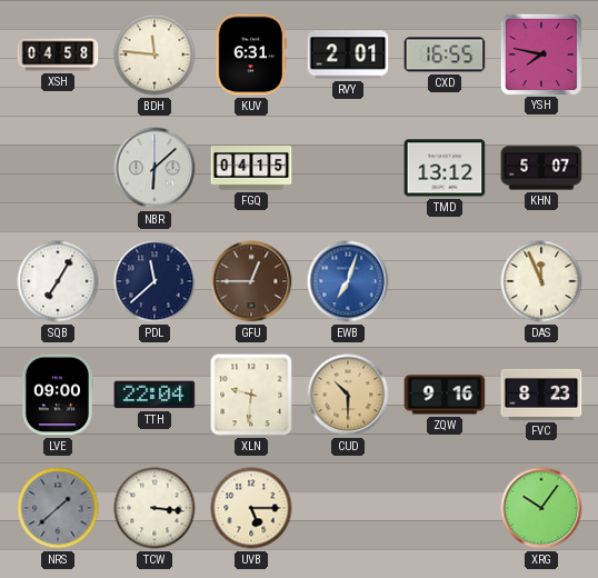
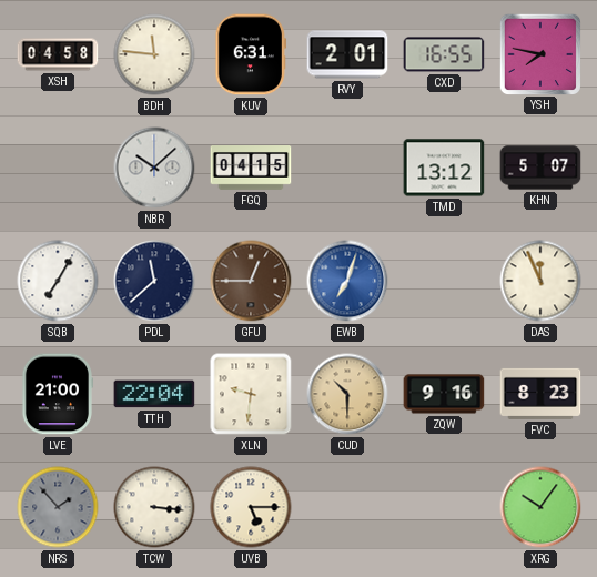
NBR: 6:08 -> 10:08
LVE: 09:00 -> 21:00
NRS: 1:38 -> 1:53
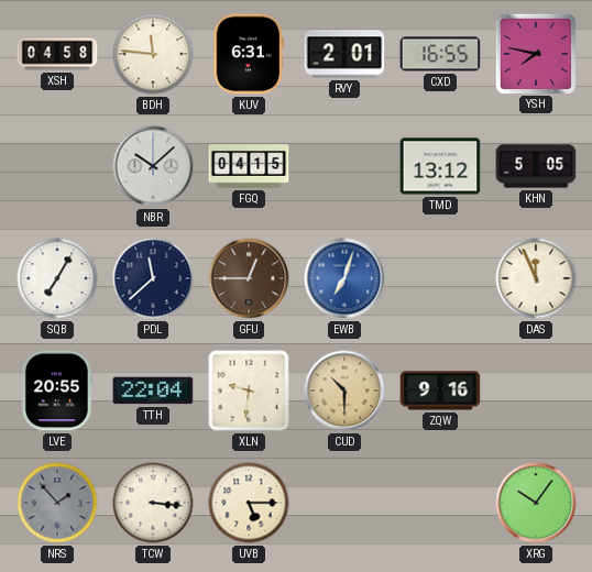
KHN: 5:07 -> 5:05
LVE: 21:00 -> 20:55
FVC: 8:23 -> none
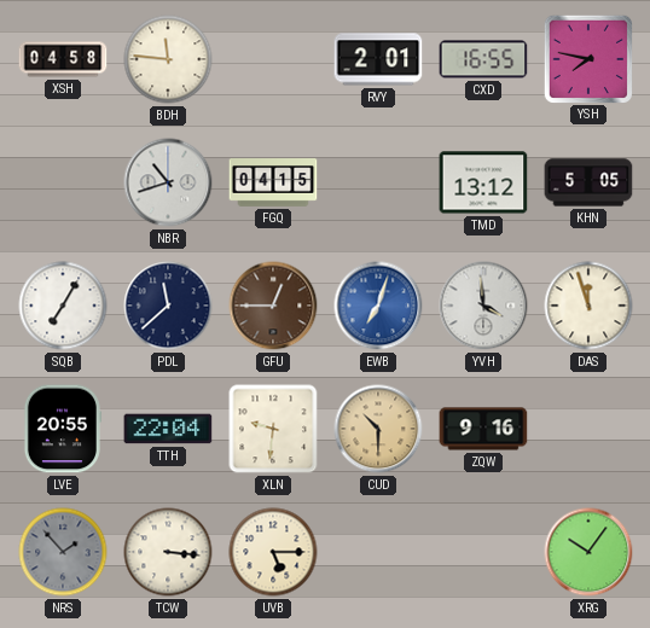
KUV: 6:31 -> none
NBR: 10:08 -> 10:42
YVH: none -> 3:59
DAS: 11:56 -> 11:57
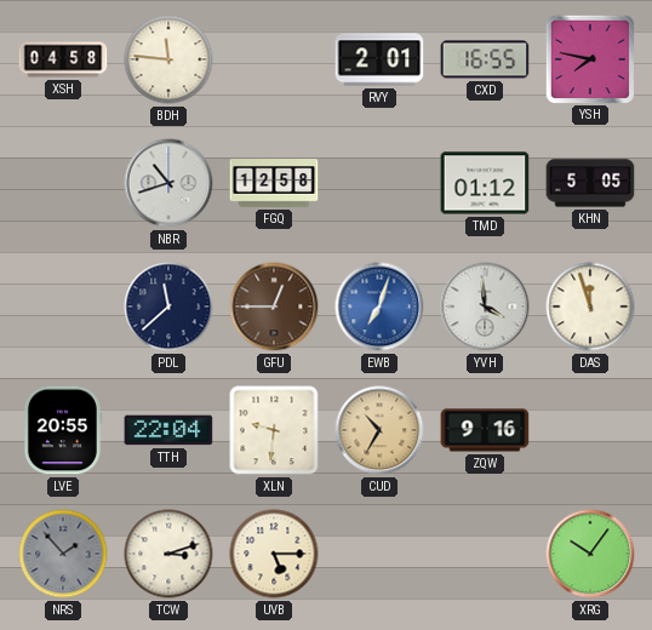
FGQ: 04:15 -> 12:58
TMD: 13:12 -> 01:12
SQB: 7:05 -> none
CUD: 10:30 -> 10:35
TCW: 3:16 -> 3:12
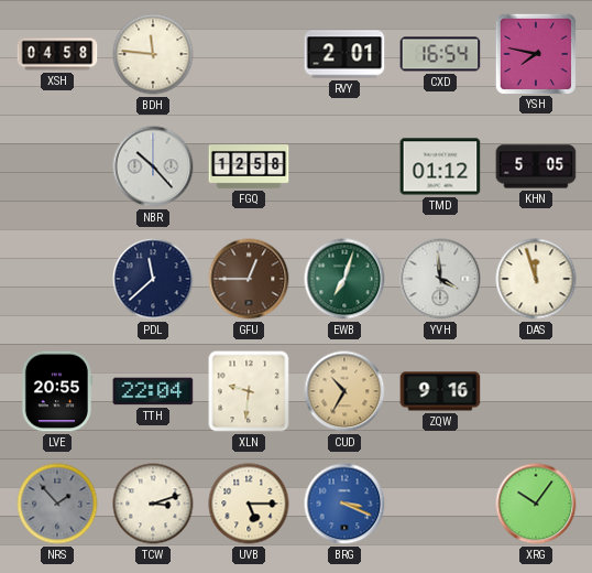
CXD: 16:55 -> 16:54
NBR: 10:42 -> 10:23
EWB dial: blue -> green
BRG: none -> 3:19
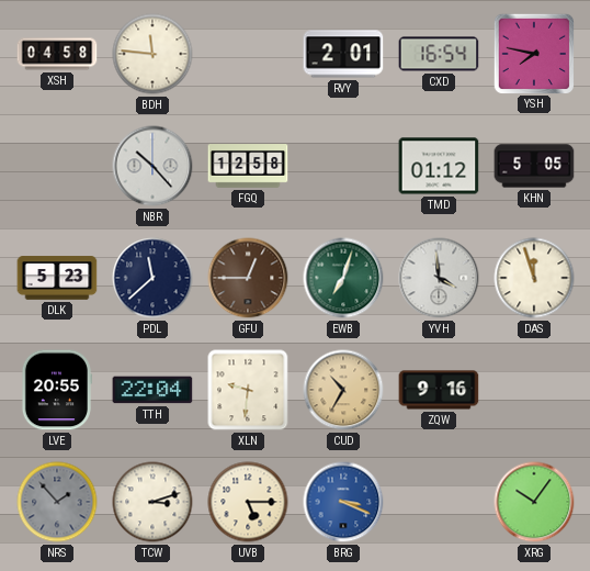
DLK: none -> 5:23
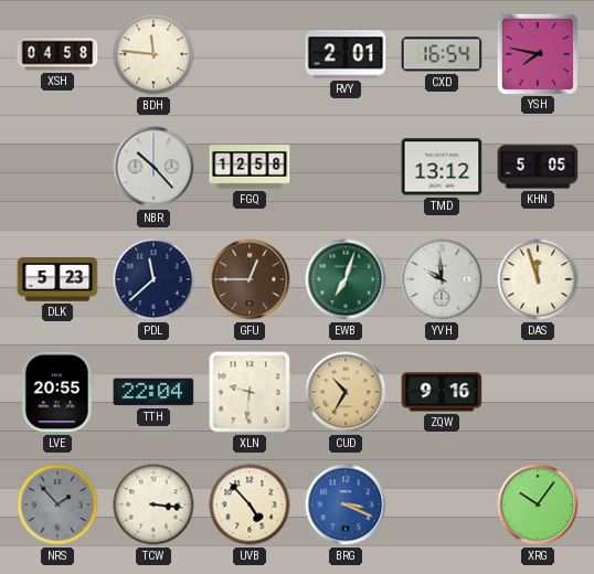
TMD: 01:12 -> 13:12
YVH: 3:59 -> 9:59
TCW: 3:12 -> 3:16
UVB: 5:15 -> 4:53
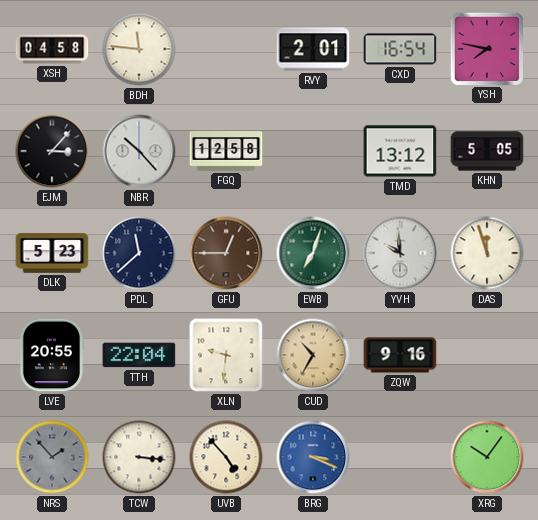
EJM: none -> 3:07
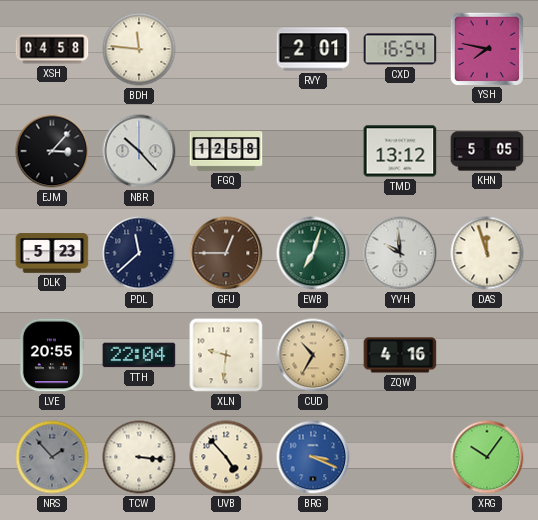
ZQW: 9:16 -> 4:16
